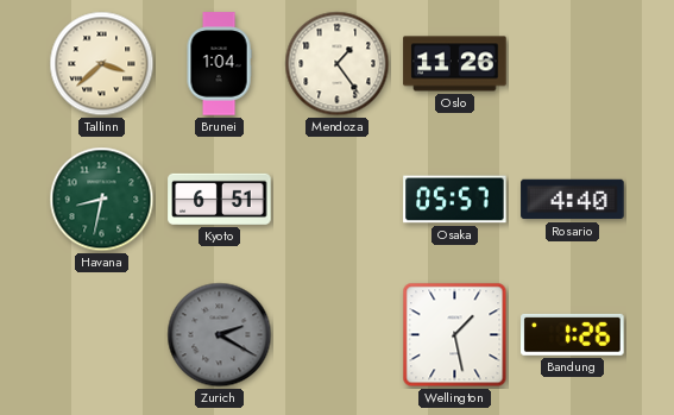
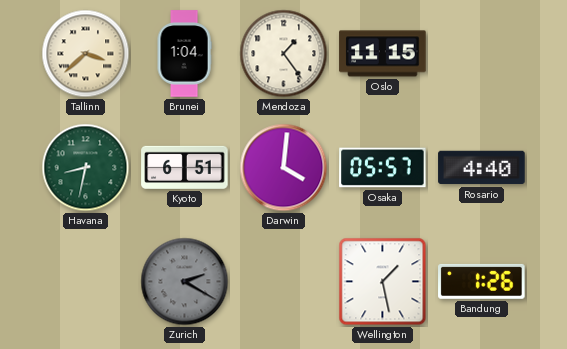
Oslo: 11:26 -> 11:15
Darwin: none -> 4:01
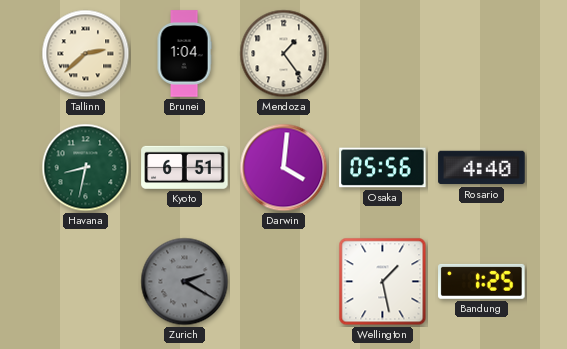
Tallinn: 3:38 -> 2:38
Oslo: 11:15 -> none
Osaka: 05:57 -> 05:56
Bandung: 1:26 -> 1:25
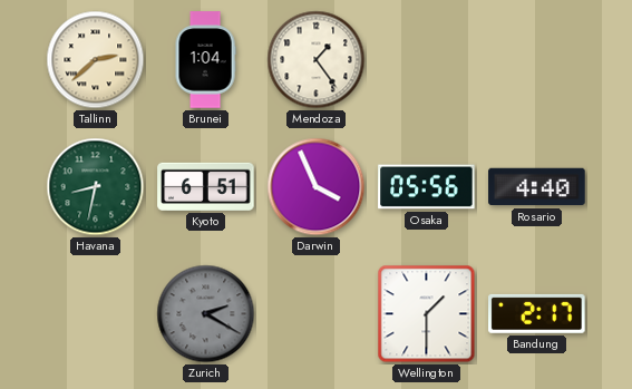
Darwin: 4:01 -> 3:56
Wellington: 1:28 -> 1:30
Bandung: 1:25 -> 2:17
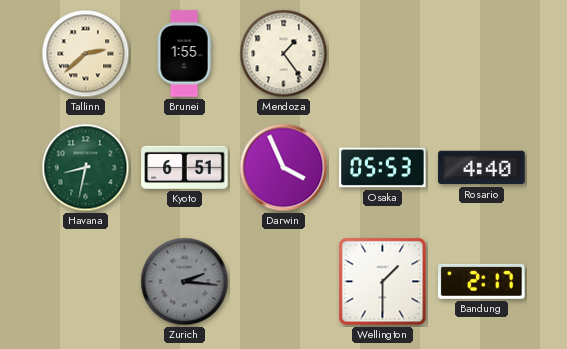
Brunei: 1:04 -> 1:55
Osaka: 05:56 -> 05:53
Zurich: 2:20 -> 2:16
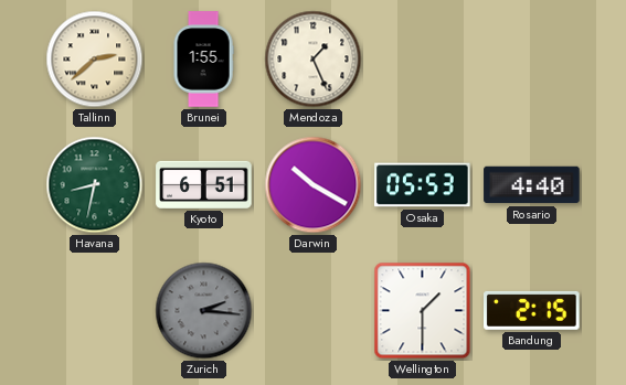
Mendoza: 1:24 -> 1:26
Darwin: 3:56 -> 10:20
Bandung: 2:17 -> 2:15
